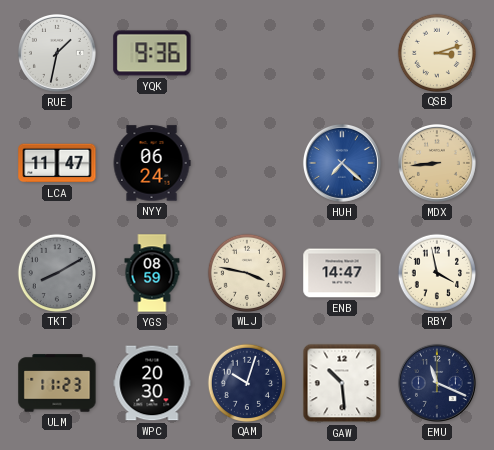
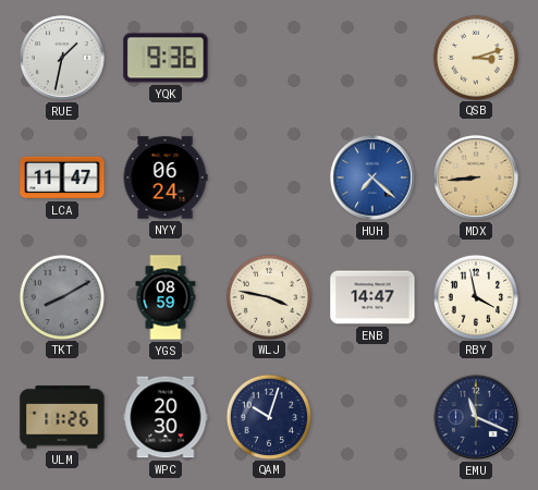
ULM: 11:23 -> 11:26
GAW: 10:29 -> none
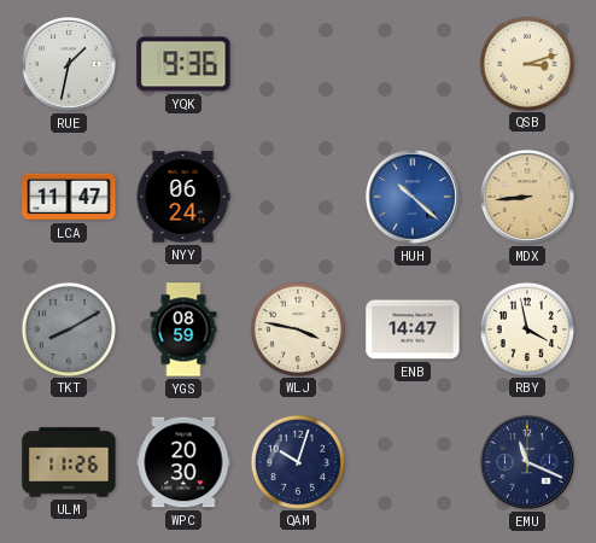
HUH: 7:22 -> 10:22
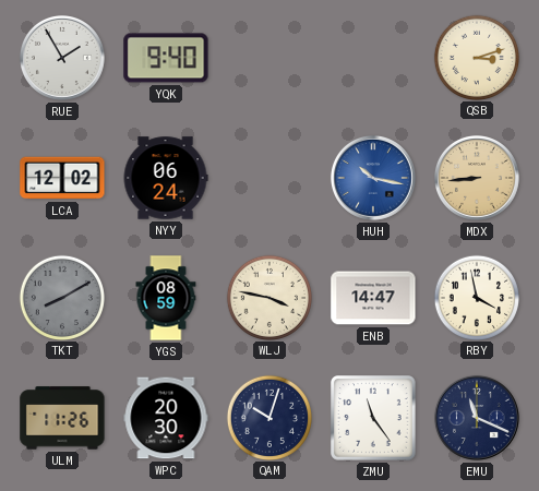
RUE: 1:32 -> 1:55
YQK: 9:36 -> 9:40
LCA: 11:47 -> 12:02
HUH: 10:22 -> 10:17
ZMU: none -> 11:24
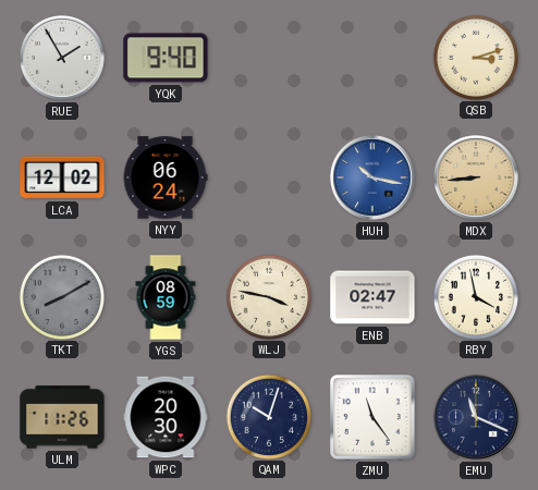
ENB: 14:47 -> 02:47
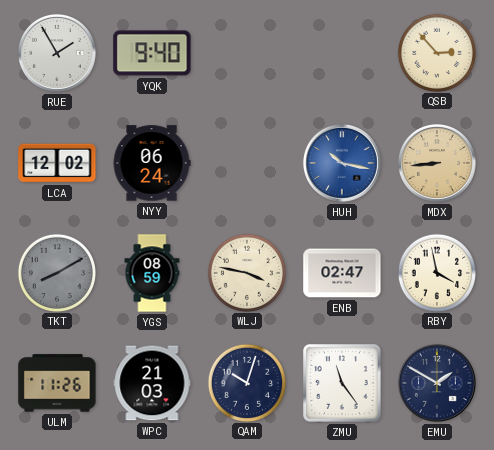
QSB: 3:12 -> 2:53
WPC: 20:30 -> 21:03
EMU: 11:19 -> 1:50
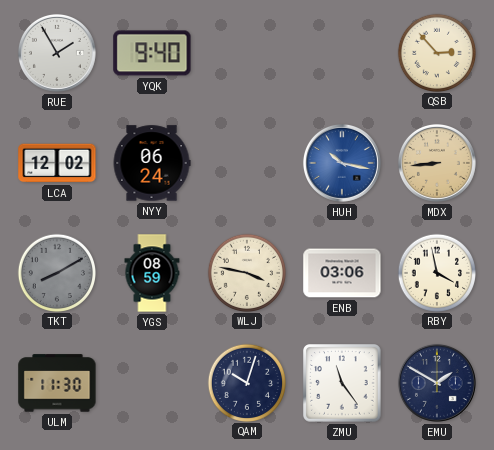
ENB: 02:47 -> 03:06
ULM: 11:26 -> 11:30
WPC: 21:03 -> none
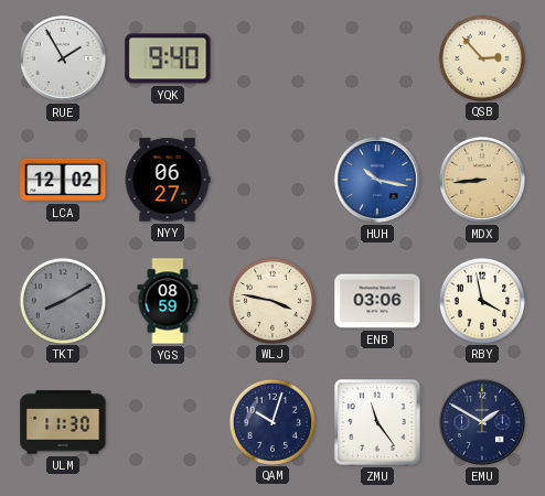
NYY: 06:24 -> 06:27
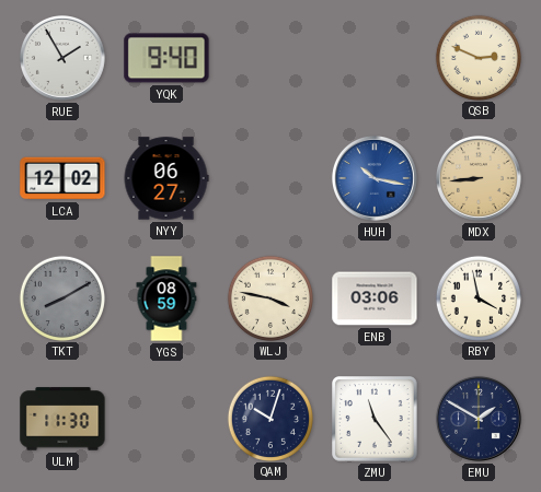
QSB: 2:53 -> 2:49
